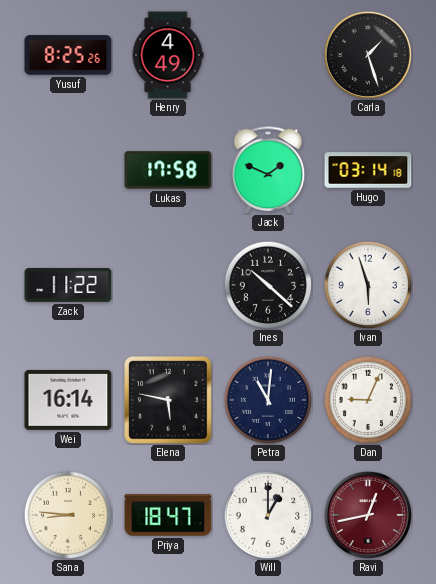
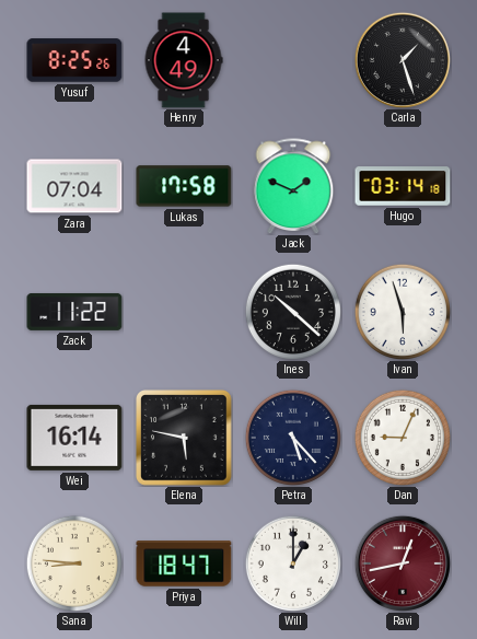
Zara: none -> 07:04
Petra: 11:01 -> 5:23
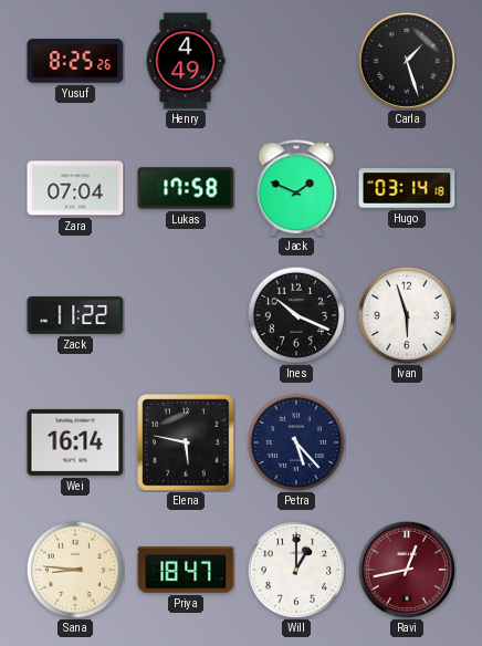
Ines: 10:22 -> 10:19
Dan: 9:04 -> none
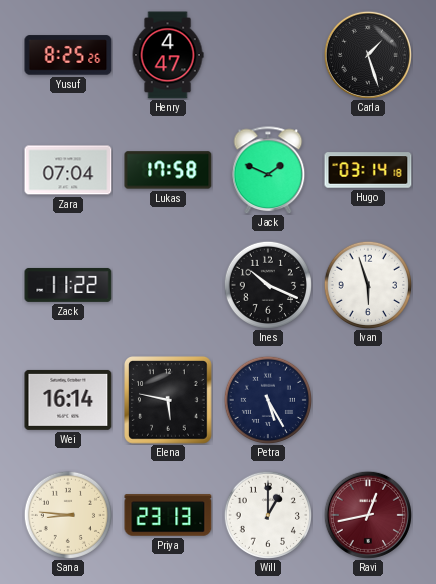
Henry: 4:49 -> 4:47
Petra: 5:23 -> 5:25
Priya: 18:47 -> 23:13
